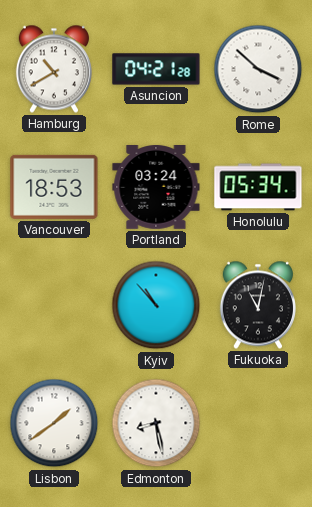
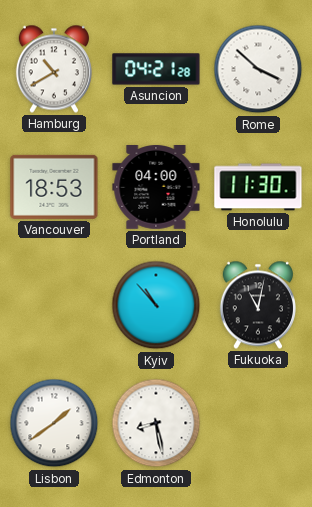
Portland: 03:24 -> 04:00
Honolulu: 05:34 -> 11:30
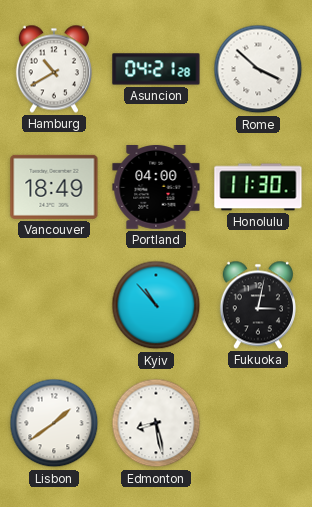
Vancouver: 18:53 -> 18:49
Fukuoka: 11:02 -> 3:02
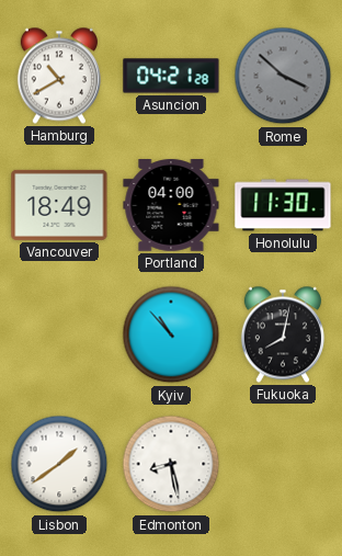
Rome dial: white -> grey
Fukuoka: 3:02 -> 8:02
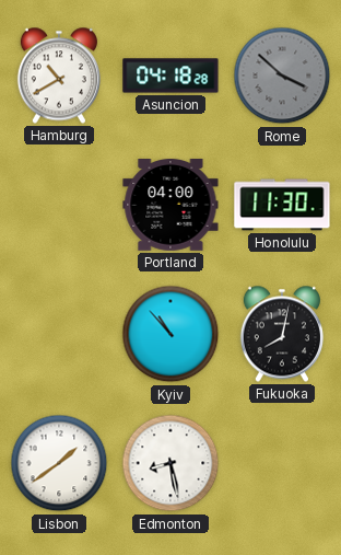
Asuncion: 04:21 -> 04:18
Vancouver: 18:49 -> none
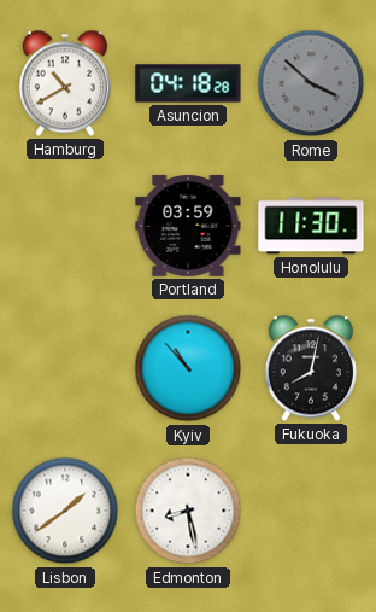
Portland: 04:00 -> 03:59
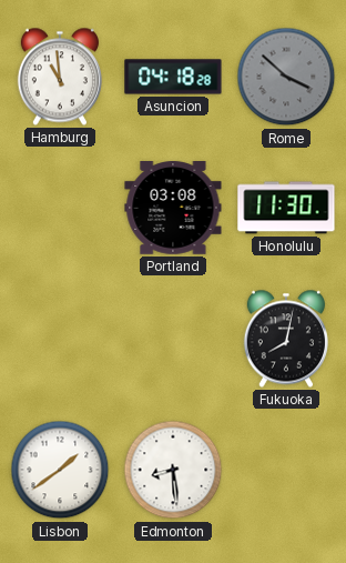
Hamburg: 10:40 -> 10:59
Portland: 03:59 -> 03:08
Kyiv: 10:53 -> none
Edmonton: 8:28 -> 8:29
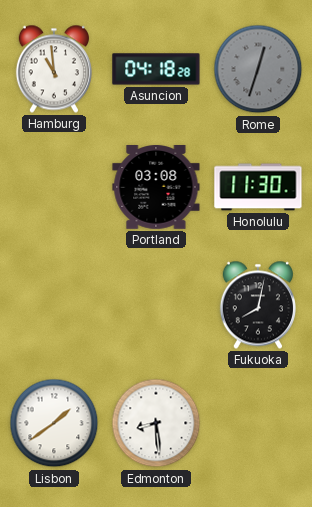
Rome: 3:52 -> 12:33
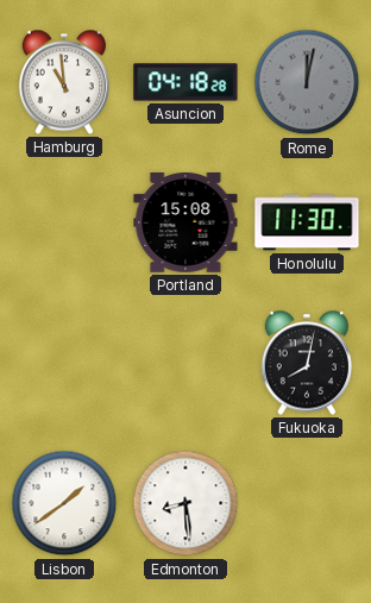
Rome: 12:33 -> 12:02
Portland: 03:08 -> 15:08
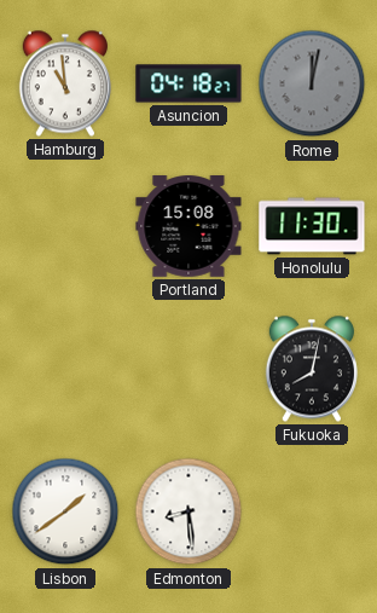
Asuncion: 04:18:28 -> 04:18:27
